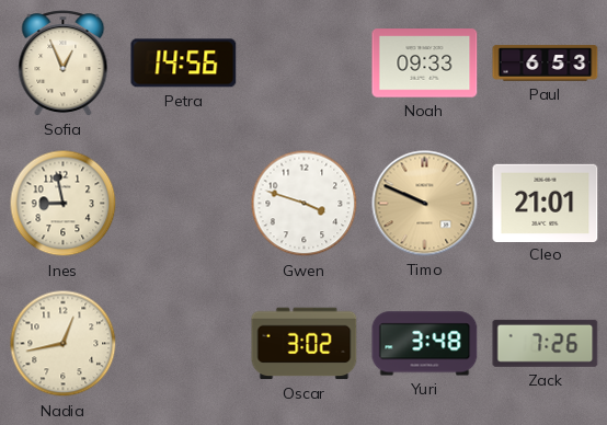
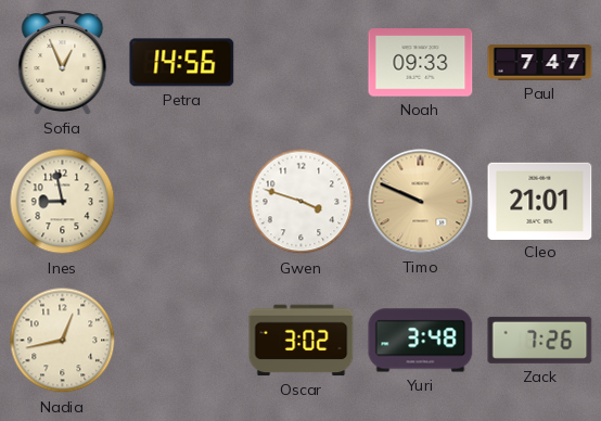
Paul: 6:53 -> 7:47
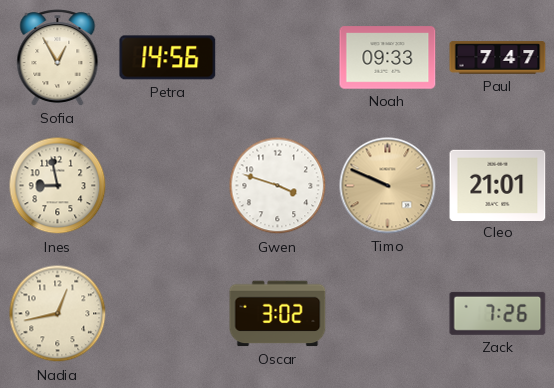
Sofia: 12:56 -> 12:55
Yuri: 3:48 -> none
